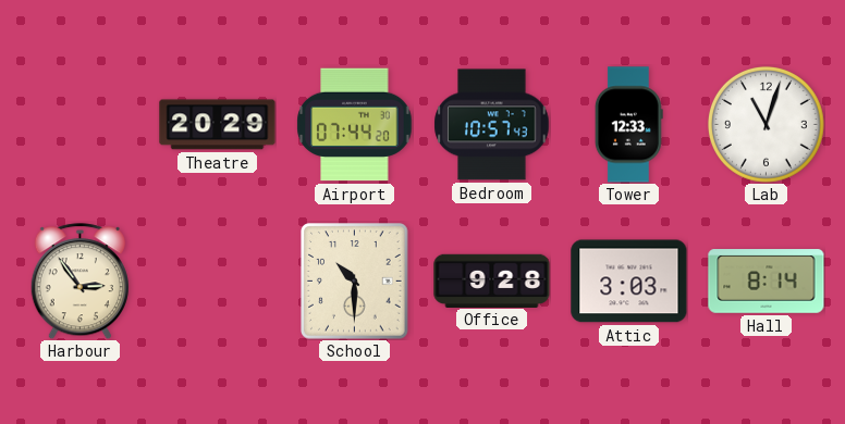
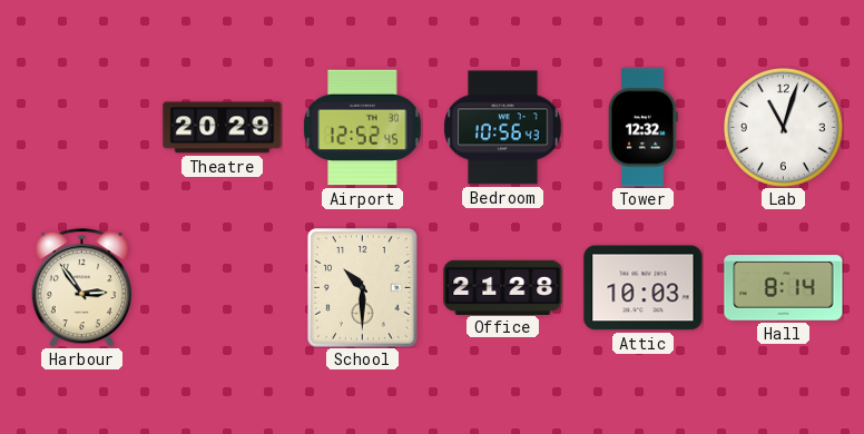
Airport: 07:44 -> 12:52
Bedroom: 10:57 -> 10:56
Tower: 12:33 -> 12:32
Office: 9:28 -> 21:28
Attic: 3:03 -> 10:03
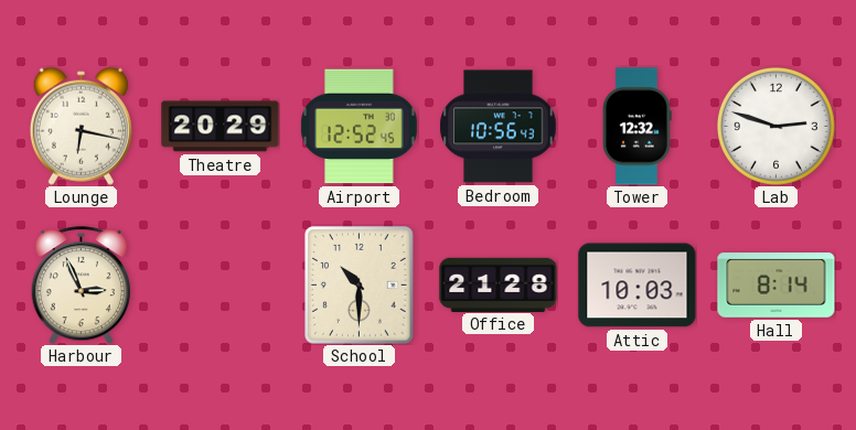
Lounge: none -> 6:17
Lab: 11:03 -> 2:48
Harbour: 2:54 -> 2:56
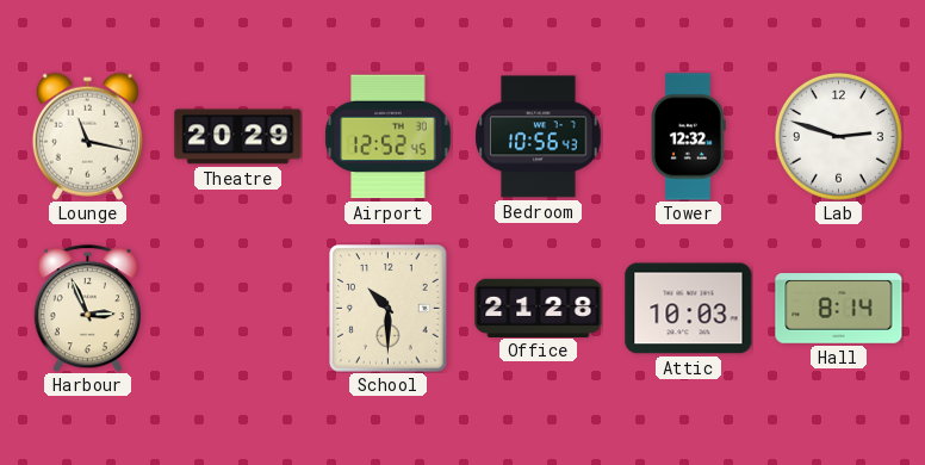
Lounge: 6:17 -> 11:17
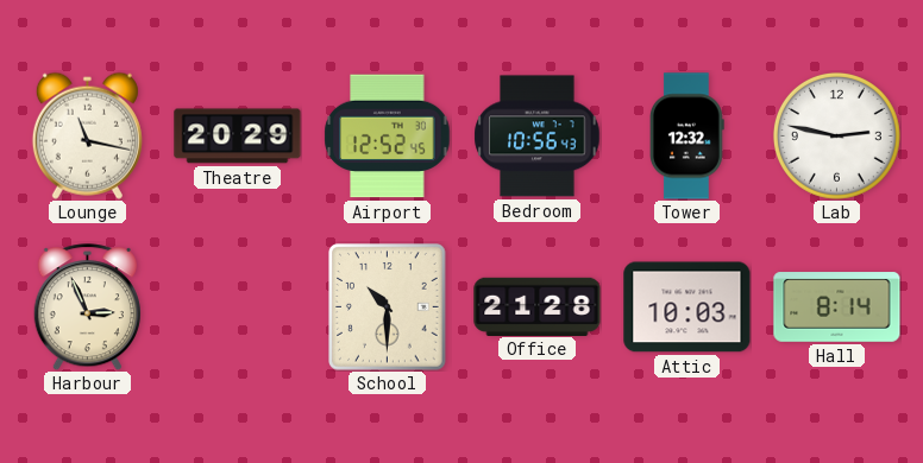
Lab: 2:48 -> 2:47
